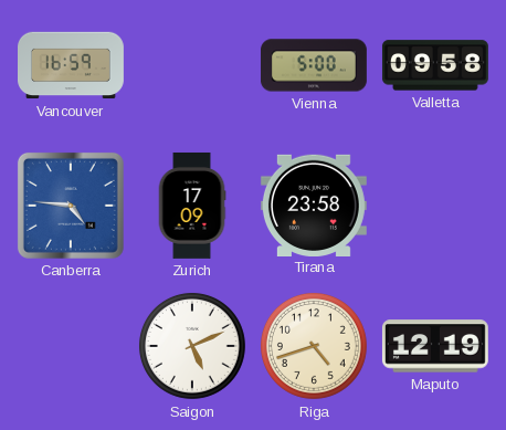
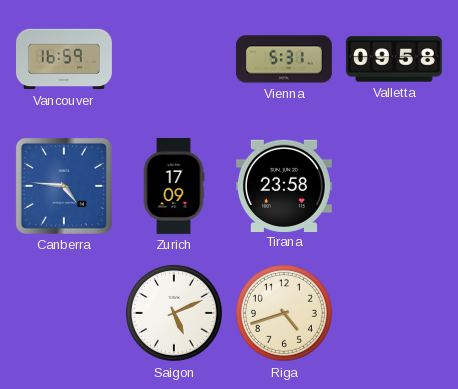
Vienna: 5:00 -> 5:31
Maputo: 12:19 -> none
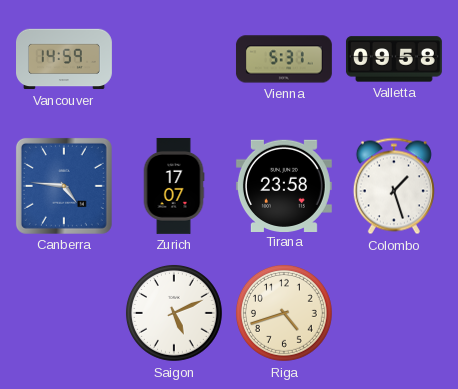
Vancouver: 16:59 -> 14:59
Zurich: 17:09 -> 17:07
Colombo: none -> 1:27
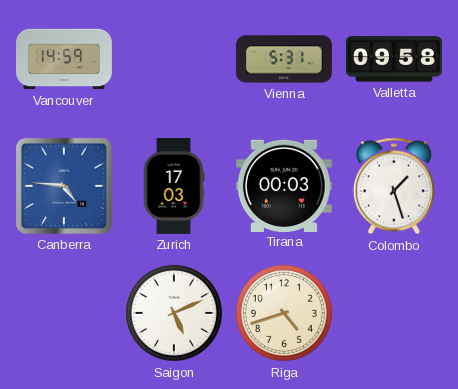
Zurich: 17:07 -> 17:03
Tirana: 23:58 -> 00:03
